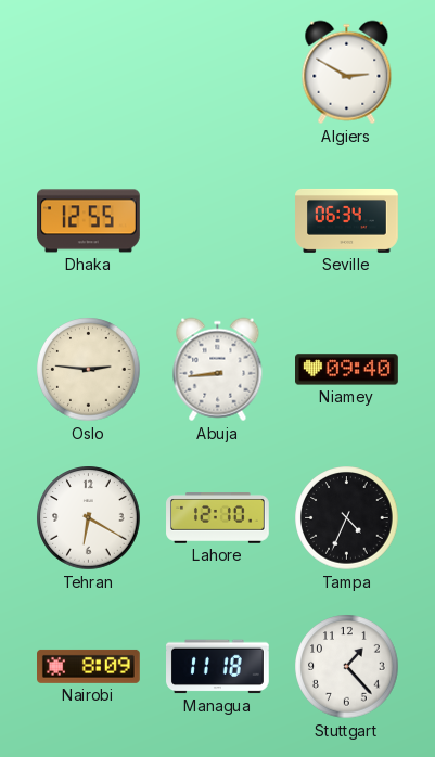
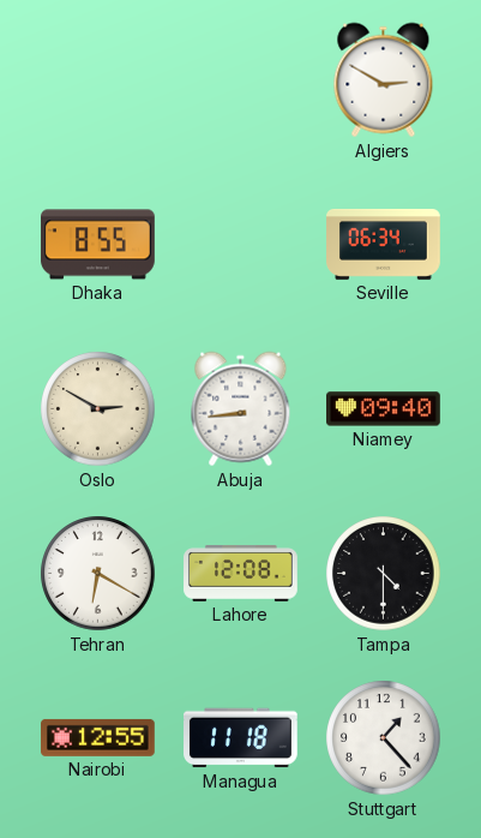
Dhaka: 12:55 -> 8:55
Oslo: 2:46 -> 2:50
Lahore: 12:10 -> 12:08
Tampa: 4:34 -> 4:30
Nairobi: 8:09 -> 12:55
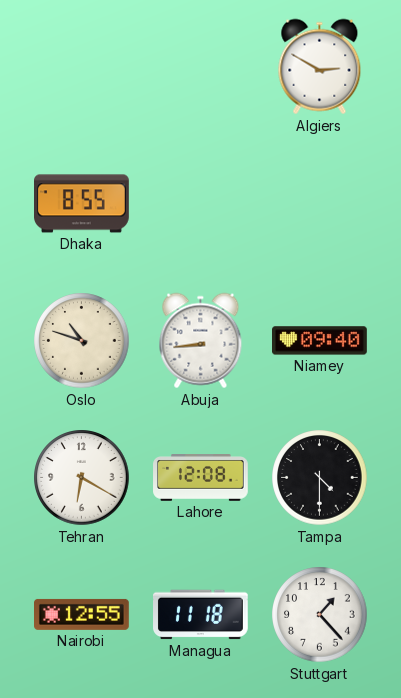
Seville: 06:34 -> none
Oslo: 2:50 -> 10:48
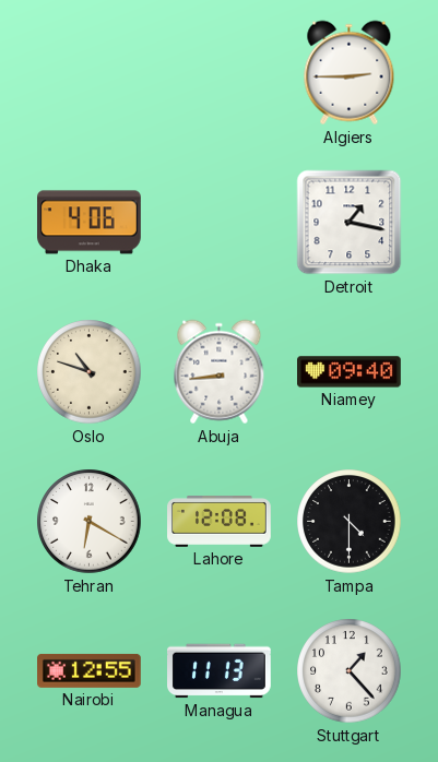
Algiers: 2:50 -> 2:45
Dhaka: 8:55 -> 4:06
Detroit: none -> 1:17
Managua: 11:18 -> 11:13
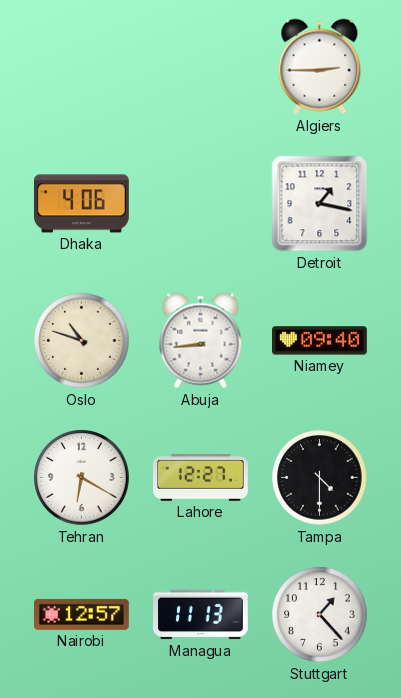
Lahore: 12:08 -> 12:27
Nairobi: 12:55 -> 12:57
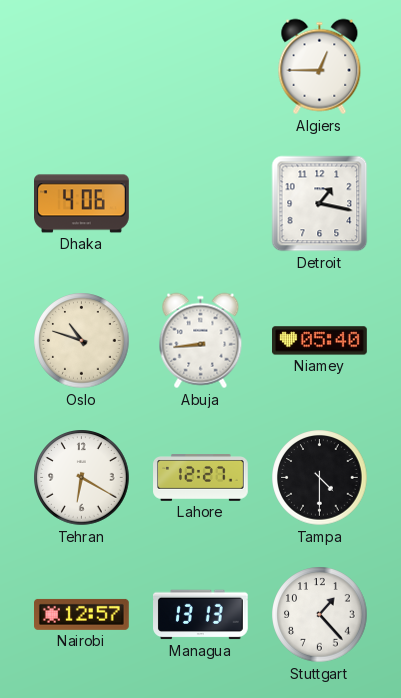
Algiers: 2:45 -> 12:45
Niamey: 09:40 -> 05:40
Managua: 11:13 -> 13:13
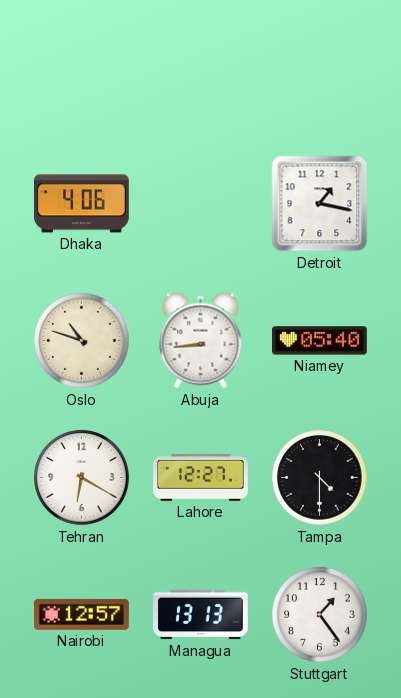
Algiers: 12:45 -> none
Stuttgart: 1:23 -> 1:24
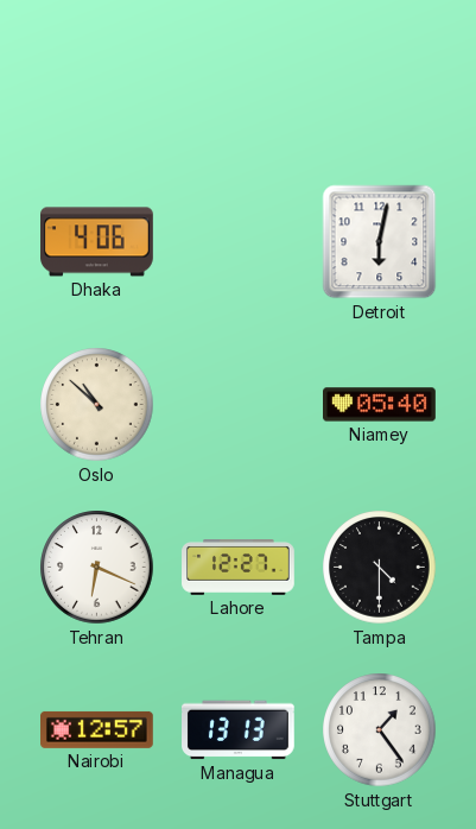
Detroit: 1:17 -> 6:02
Oslo: 10:48 -> 10:52
Abuja: 8:44 -> none
Tehran: 6:20 -> 6:19
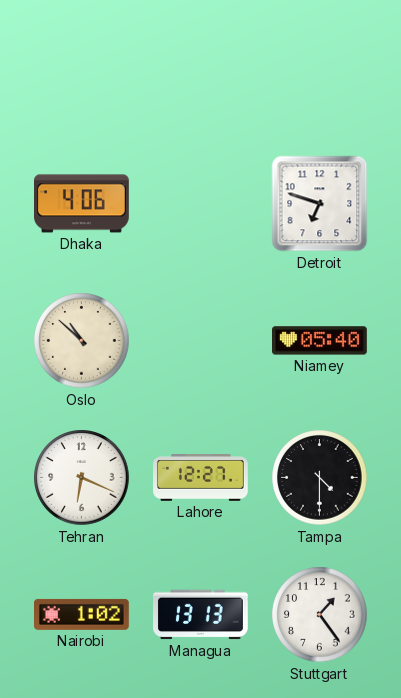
Detroit: 6:02 -> 6:48
Nairobi: 12:57 -> 1:02
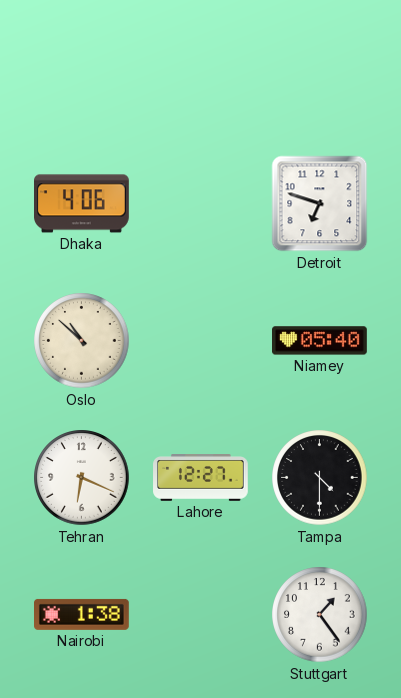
Nairobi: 1:02 -> 1:38
Managua: 13:13 -> none
